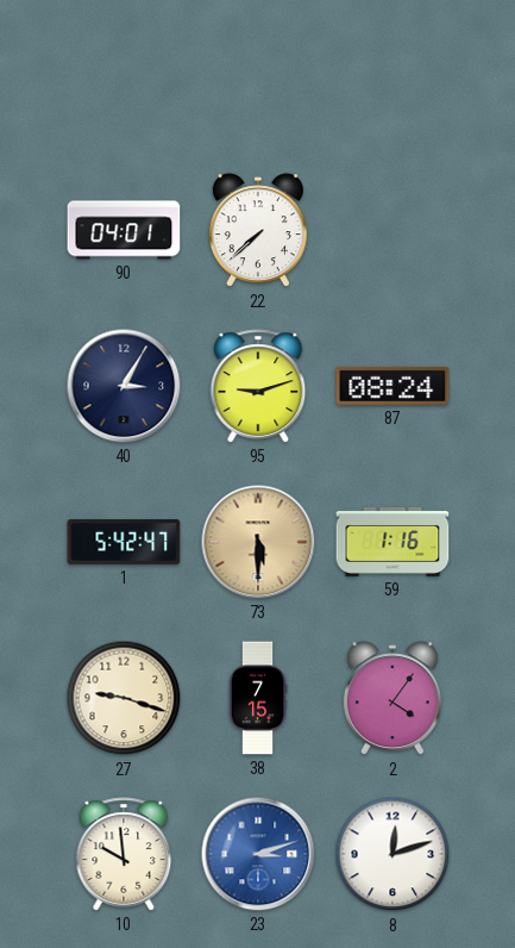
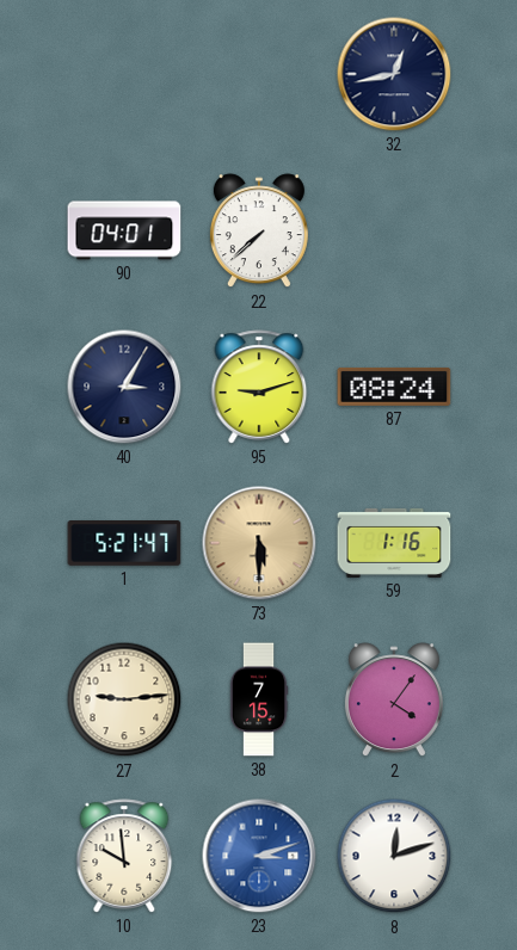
32: none -> 12:43
1: 5:42 -> 5:21
27: 9:18 -> 9:14
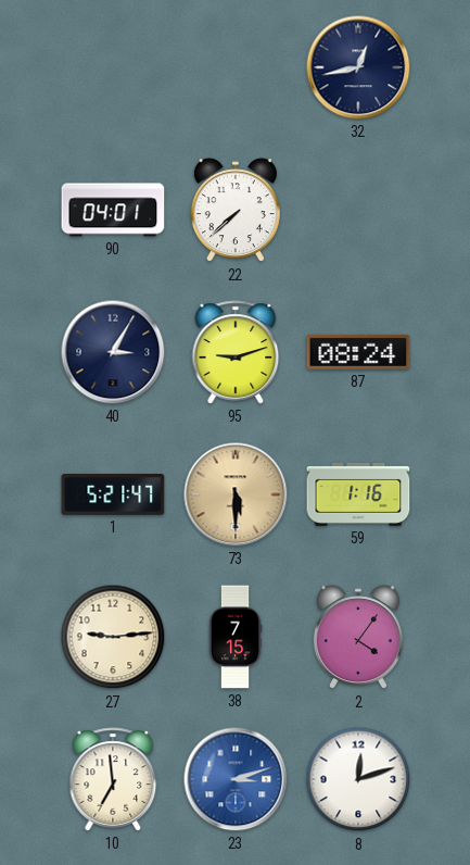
10: 9:59 -> 6:59
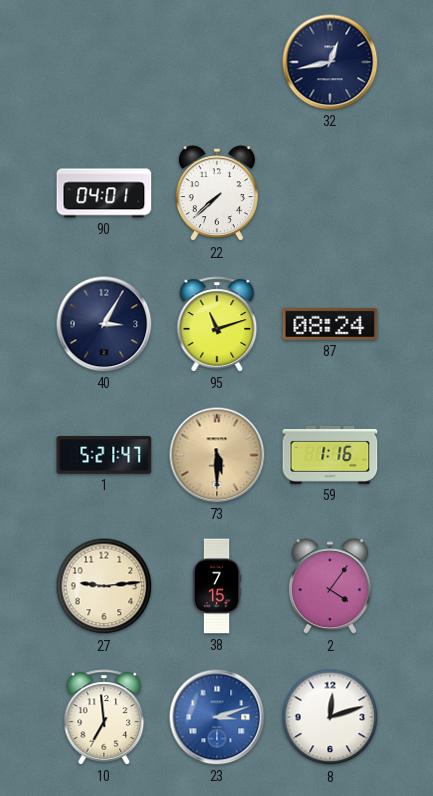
95: 9:12 -> 11:12
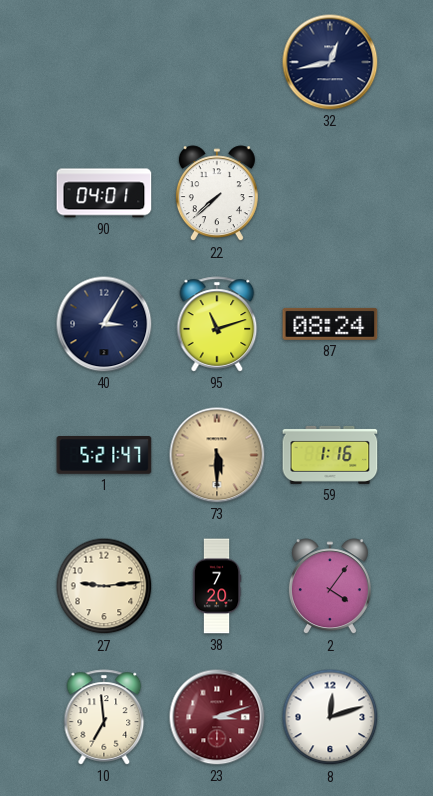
38: 7:15 -> 7:20
23 dial: blue -> burgundy
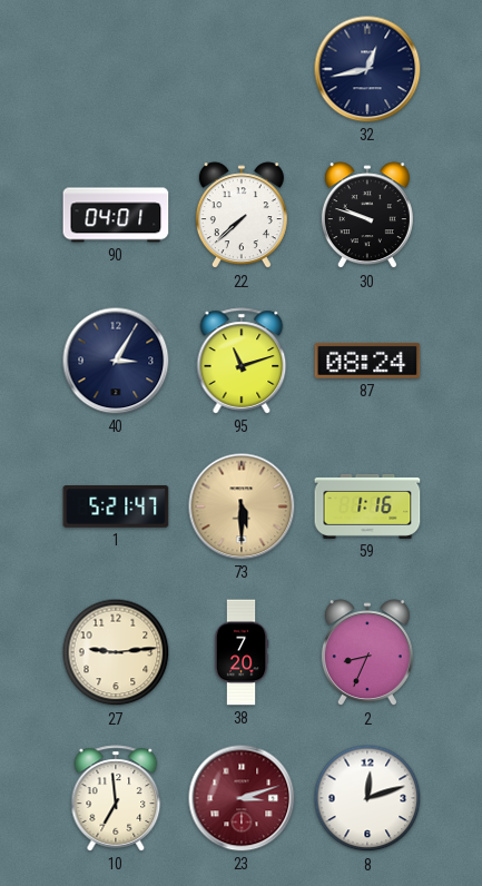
30: none -> 9:48
2: 4:06 -> 8:34
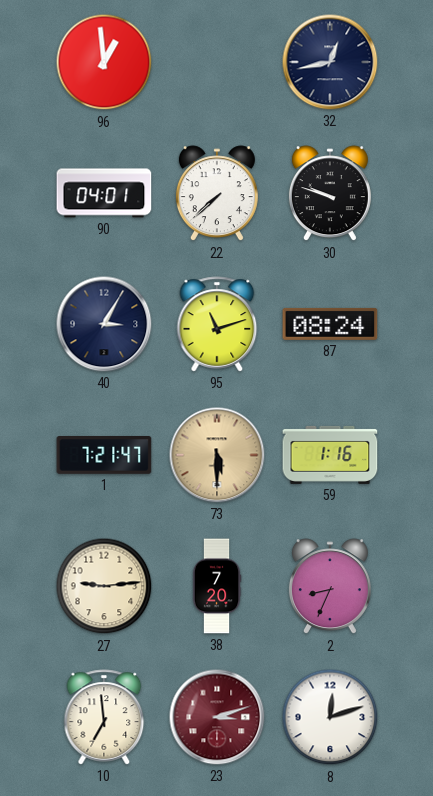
96: none -> 12:59
1: 5:21 -> 7:21
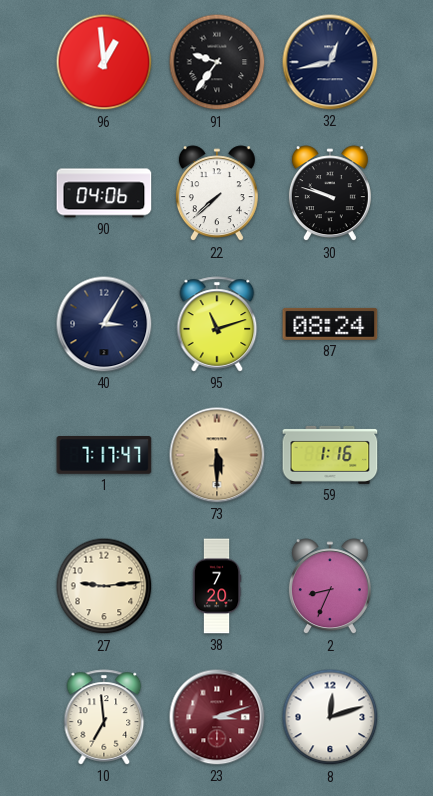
91: none -> 9:36
90: 04:01 -> 04:06
1: 7:21 -> 7:17
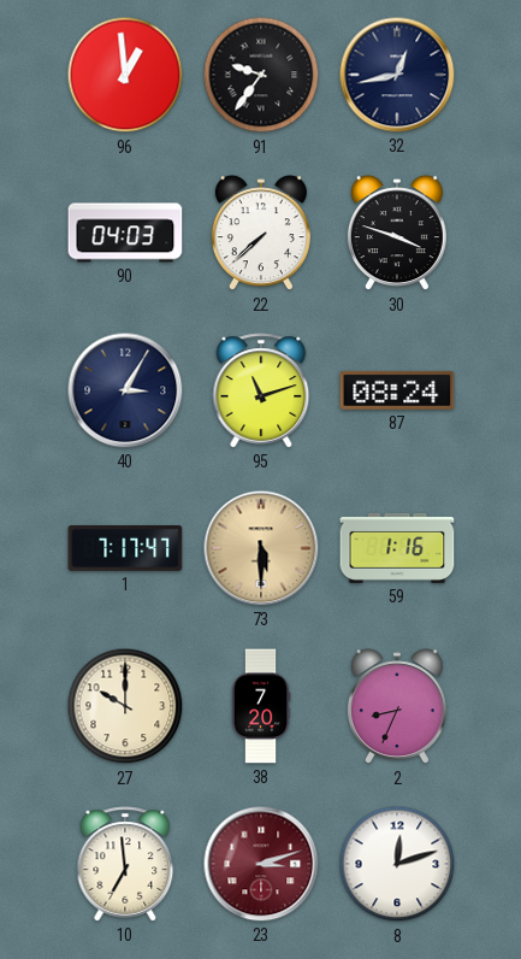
90: 04:06 -> 04:03
30: 9:48 -> 3:48
27: 9:14 -> 10:00
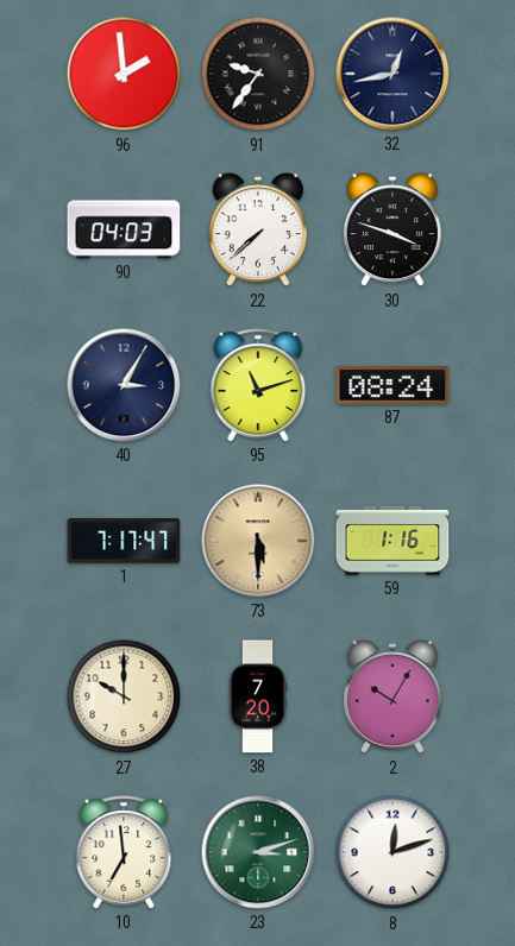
96: 12:59 -> 1:59
2: 8:34 -> 10:05
23 dial: burgundy -> green
